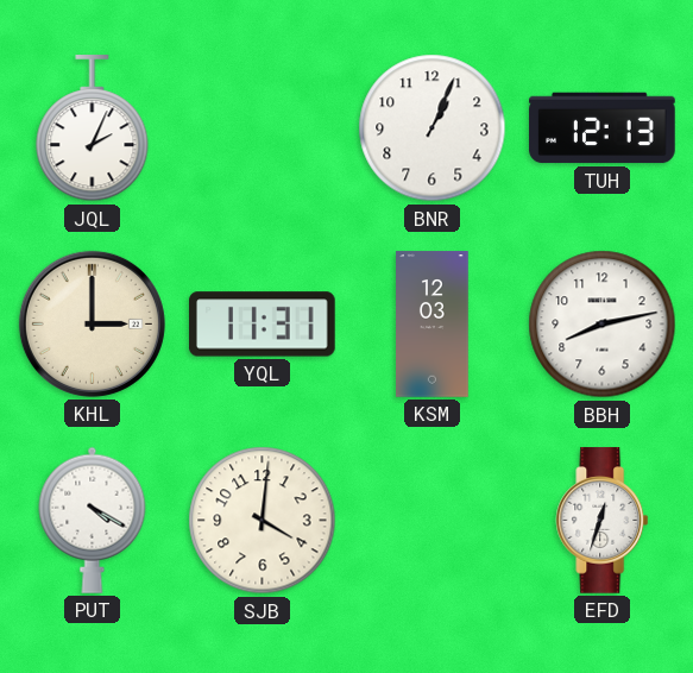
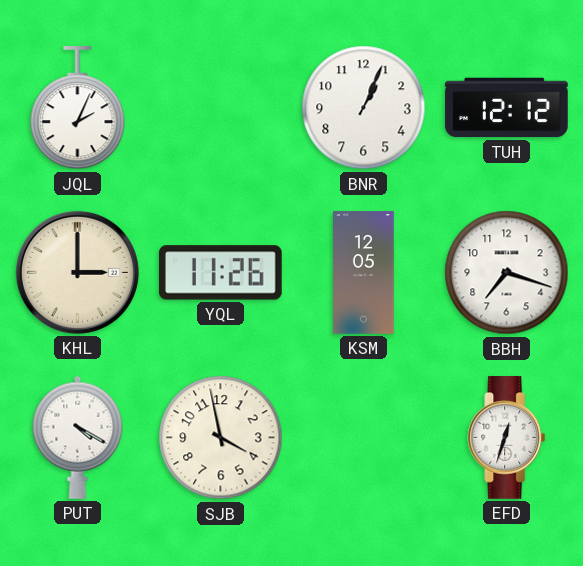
TUH: 12:13 -> 12:12
YQL: 11:31 -> 11:26
KSM: 12:03 -> 12:05
BBH: 8:13 -> 7:18
SJB: 4:01 -> 3:58
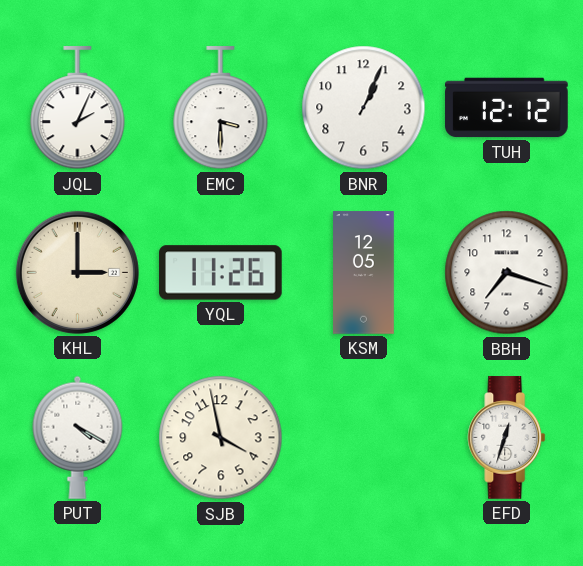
EMC: none -> 3:30
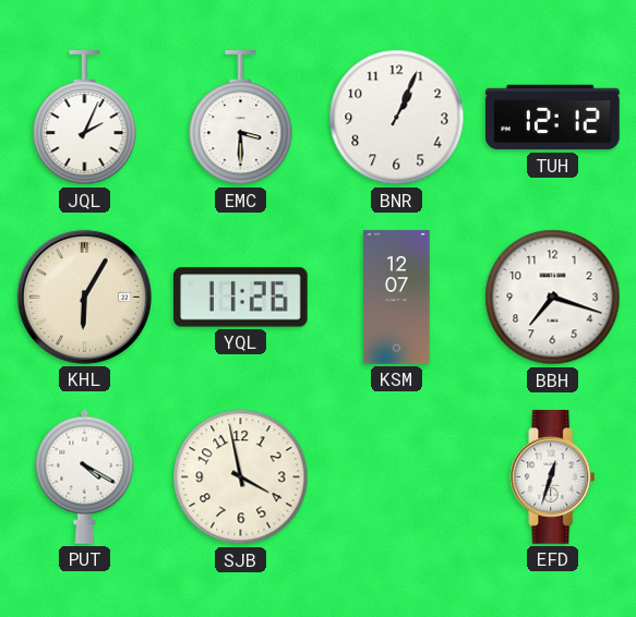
KHL: 3:00 -> 6:05
KSM: 12:05 -> 12:07
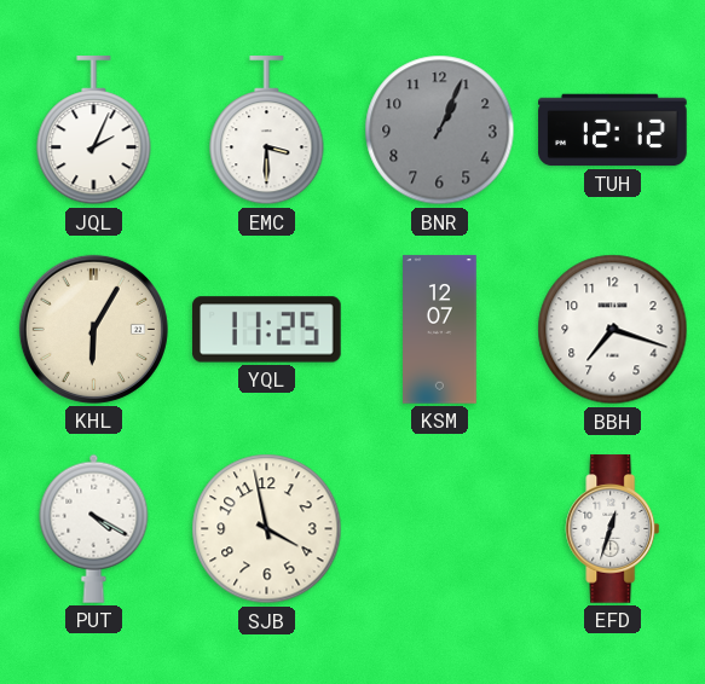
BNR dial: white -> grey
YQL: 11:26 -> 11:25
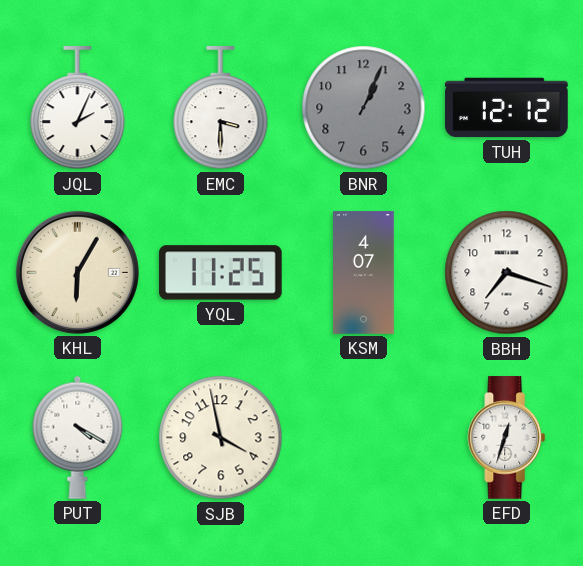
KSM: 12:07 -> 4:07
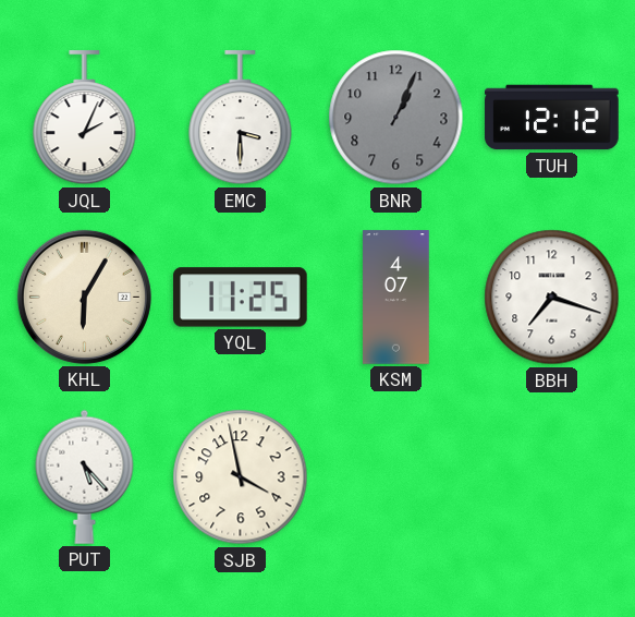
PUT: 4:20 -> 5:23
EFD: 12:33 -> none
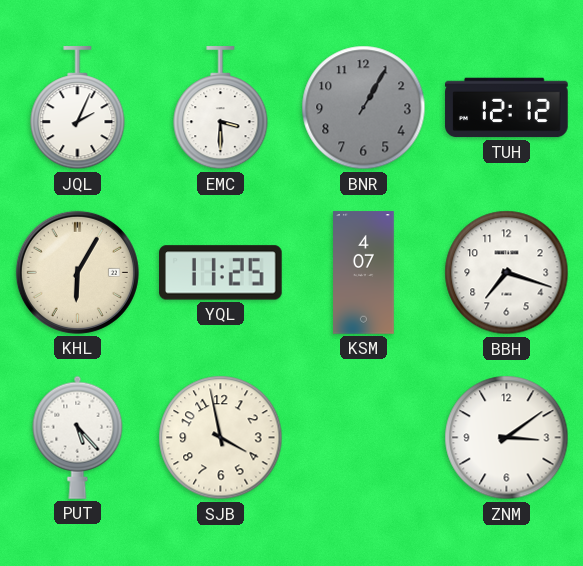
BNR: 1:04 -> 1:05
ZNM: none -> 3:09
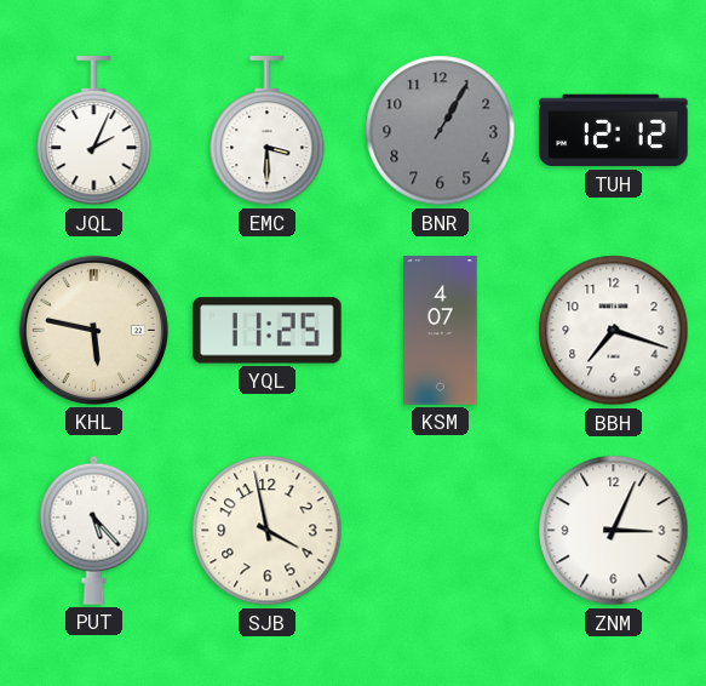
KHL: 6:05 -> 5:47
ZNM: 3:09 -> 3:04
